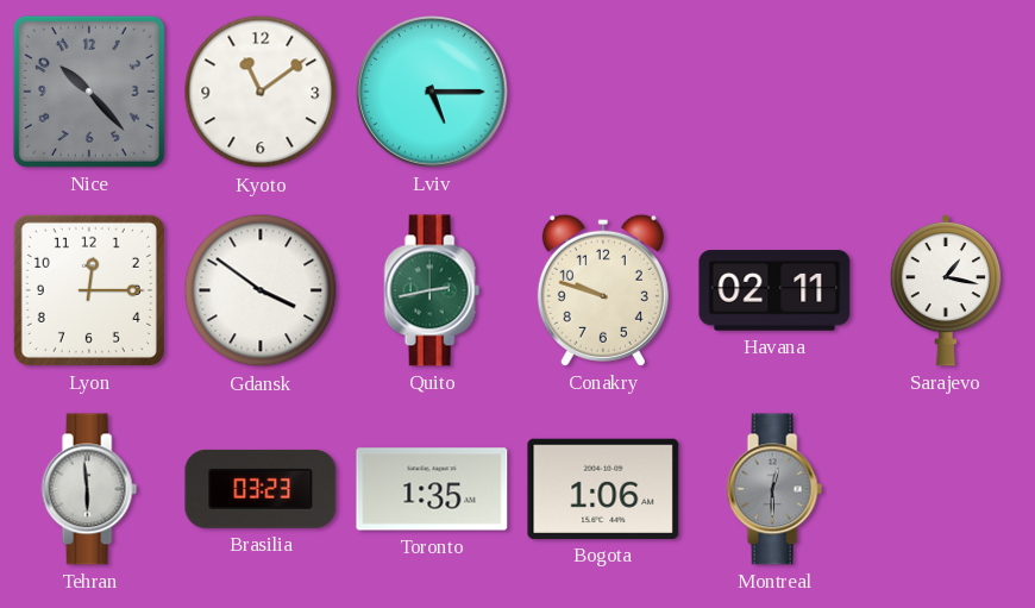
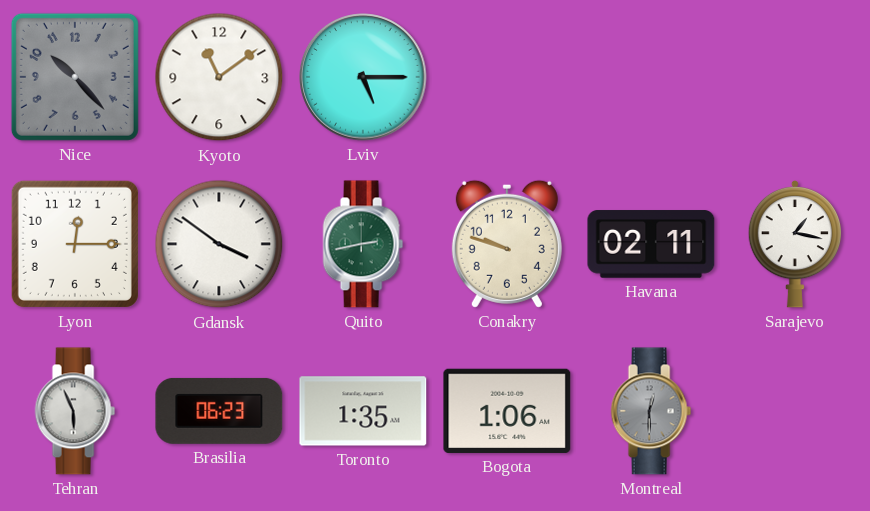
Tehran: 5:59 -> 5:56
Brasilia: 03:23 -> 06:23
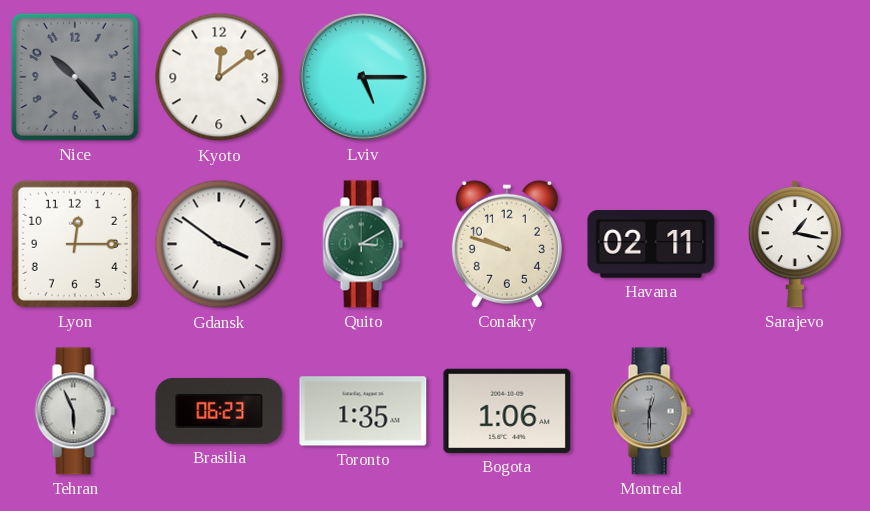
Kyoto: 11:09 -> 12:09
Quito: 2:43 -> 3:10
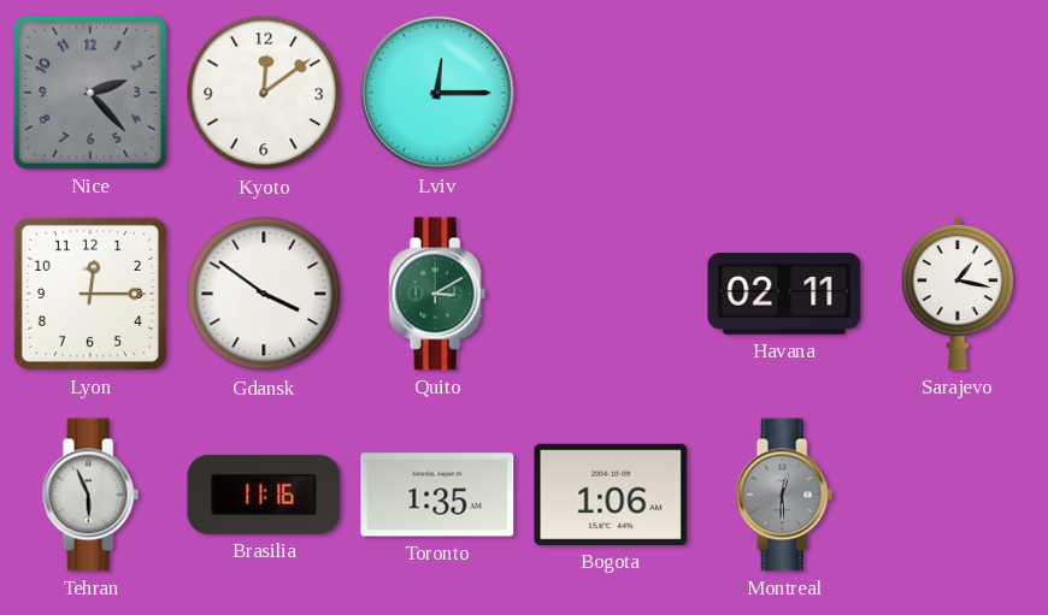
Nice: 10:23 -> 2:23
Lviv: 5:15 -> 12:15
Conakry: 9:48 -> none
Brasilia: 06:23 -> 11:16
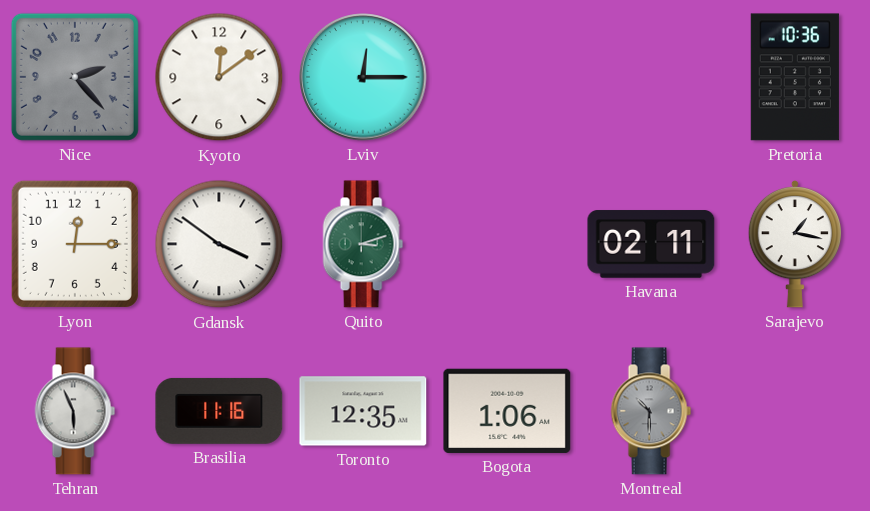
Pretoria: none -> 10:36
Quito: 3:10 -> 3:12
Toronto: 1:35 -> 12:35
Montreal: 12:30 -> 10:30
